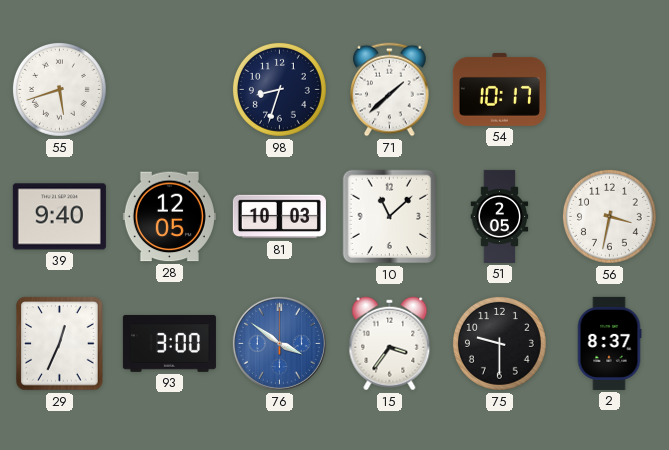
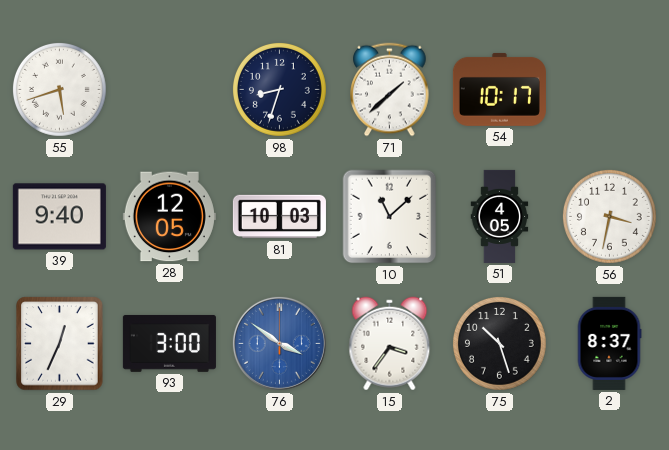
51: 2:05 -> 4:05
75: 9:30 -> 10:27
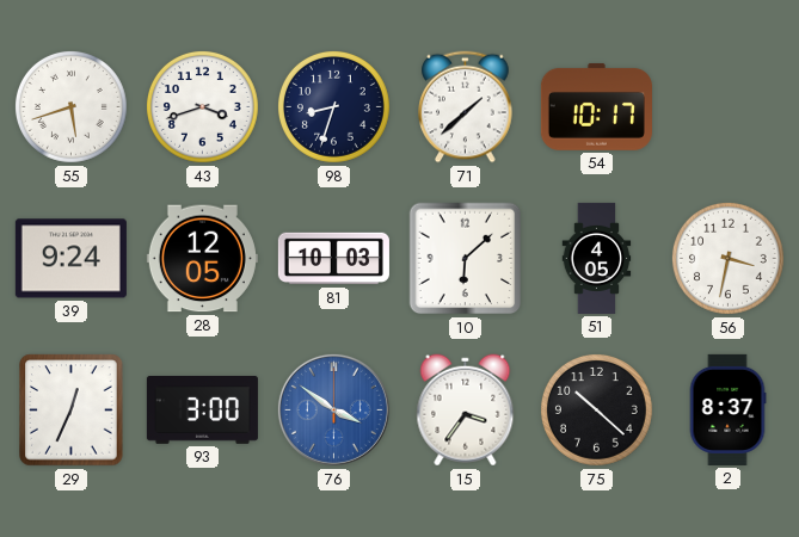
43: none -> 3:42
39: 9:40 -> 9:24
10: 11:08 -> 6:08
75: 10:27 -> 10:22
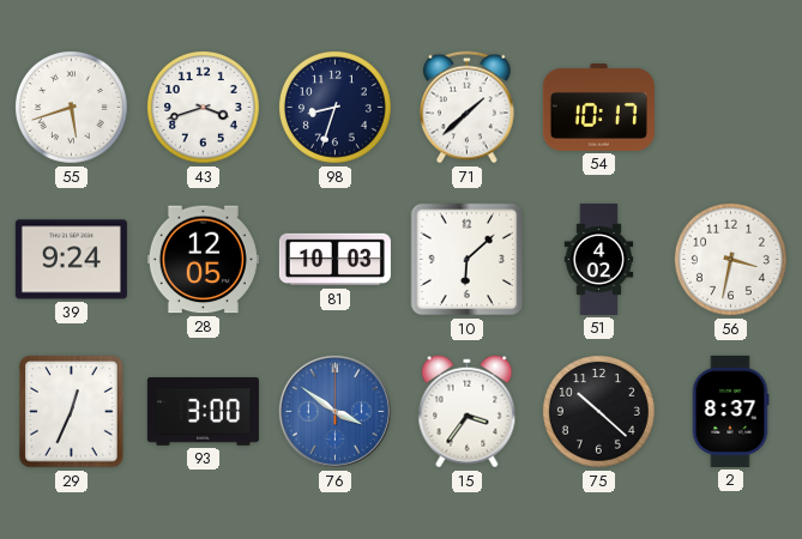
51: 4:05 -> 4:02
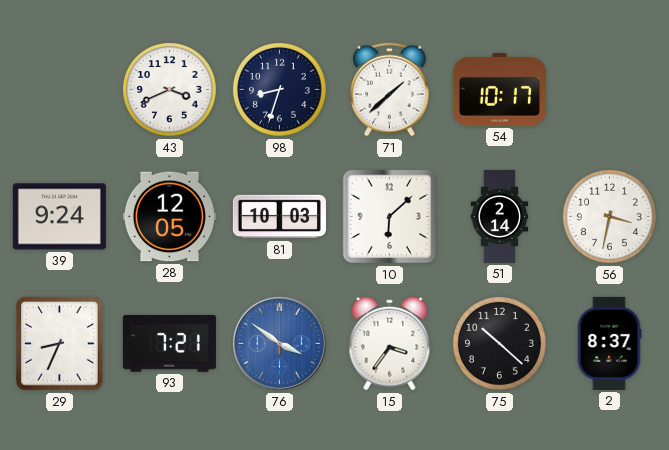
55: 5:42 -> none
43: 3:42 -> 3:41
51: 4:02 -> 2:14
29: 12:34 -> 8:34
93: 3:00 -> 7:21
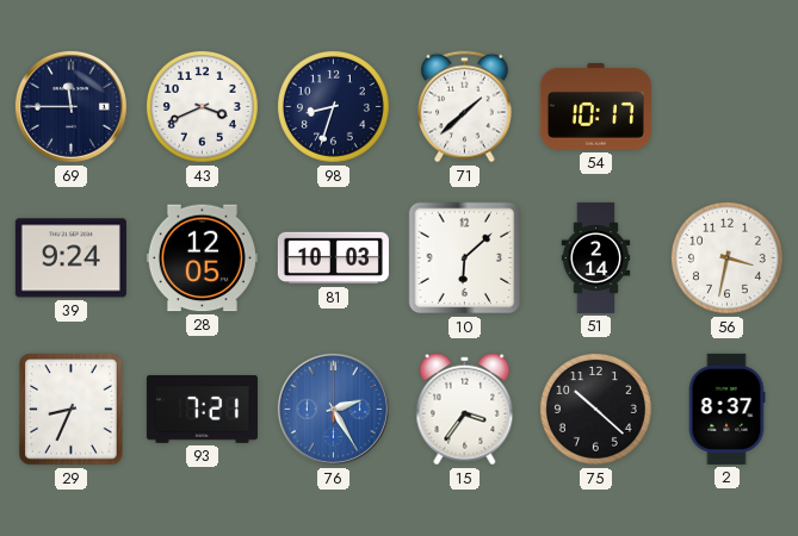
69: none -> 11:45
76: 3:51 -> 2:25
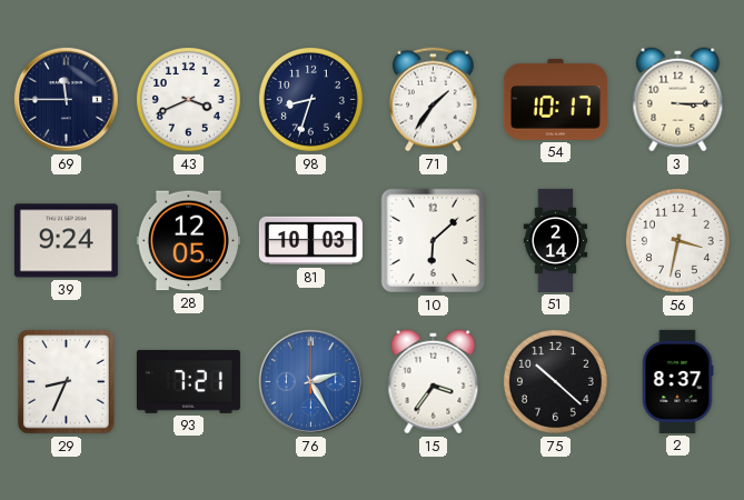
71: 1:38 -> 1:36
3: none -> 3:15
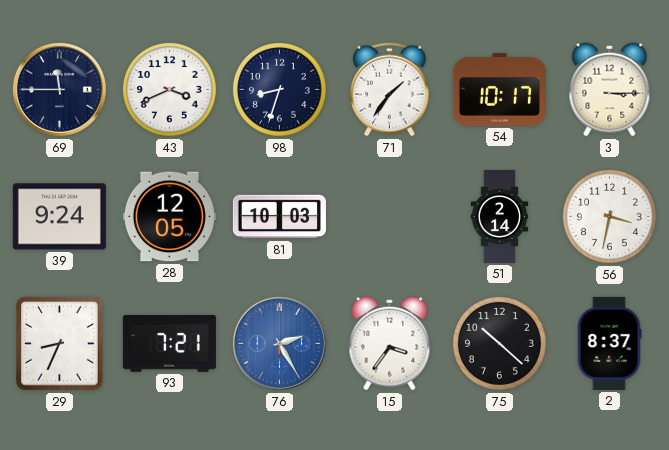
10: 6:08 -> none
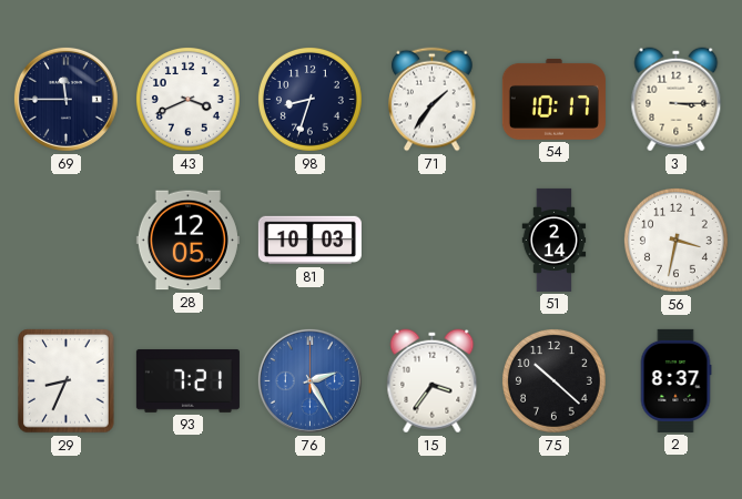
39: 9:24 -> none
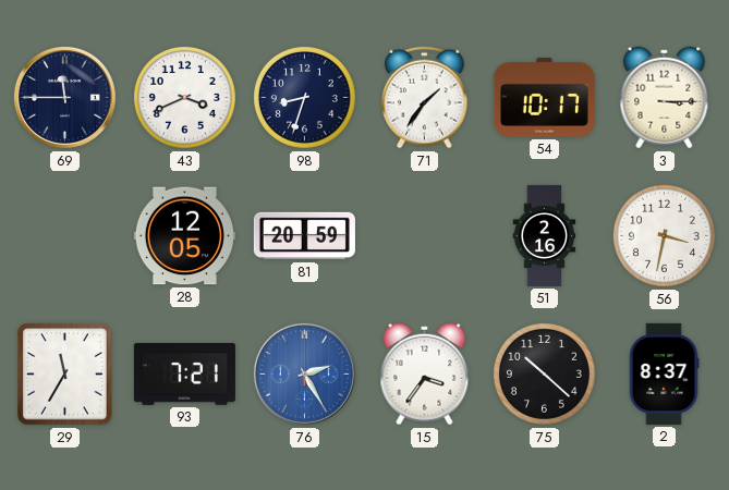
81: 10:03 -> 20:59
51: 2:14 -> 2:16
29: 8:34 -> 11:35
